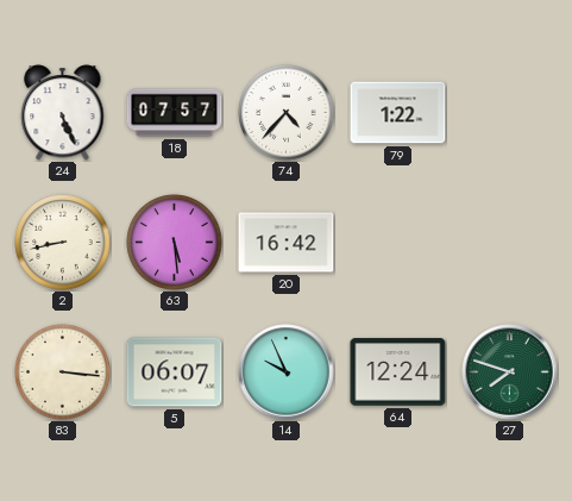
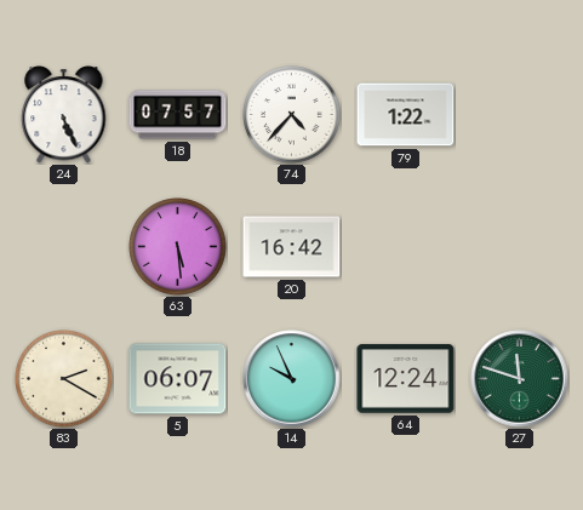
2: 8:43 -> none
83: 3:16 -> 2:20
27: 7:48 -> 11:48
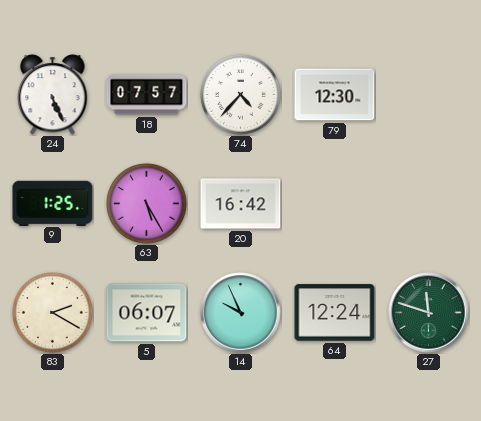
79: 1:22 -> 12:30
9: none -> 1:25
63: 5:29 -> 5:25
